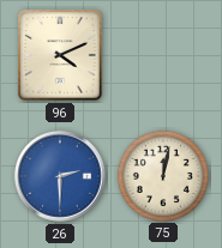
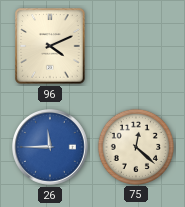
26: 2:30 -> 11:45
75: 12:02 -> 12:22
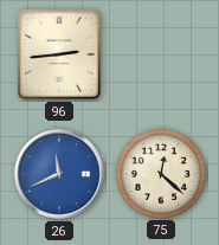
96: 4:11 -> 2:44
26: 11:45 -> 11:41
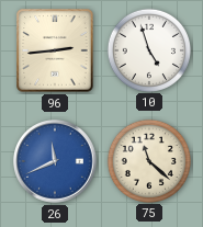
10: none -> 4:57
75: 12:22 -> 11:22
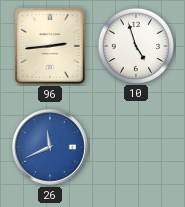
75: 11:22 -> none
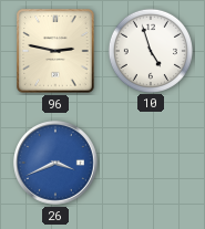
96: 2:44 -> 2:47
26: 11:41 -> 3:41
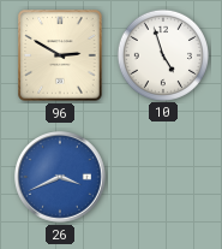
96: 2:47 -> 2:50
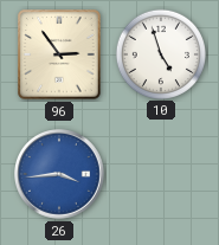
96: 2:50 -> 2:54
26: 3:41 -> 3:44
